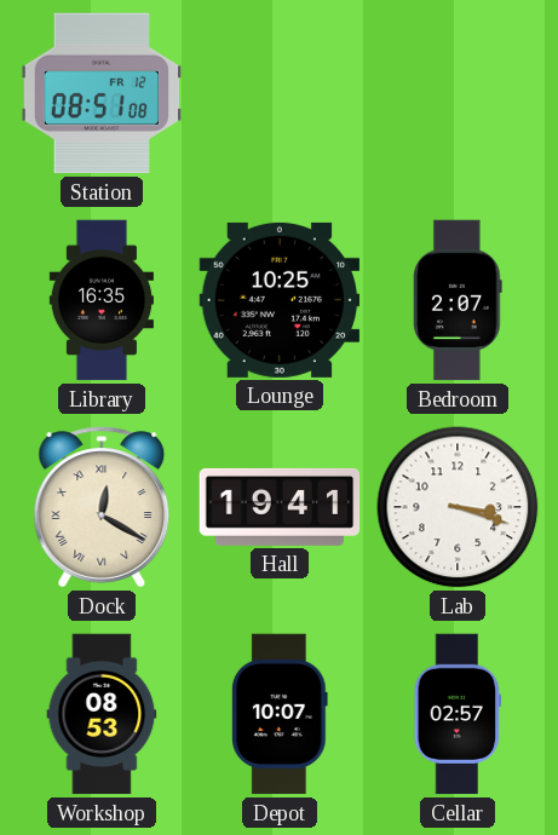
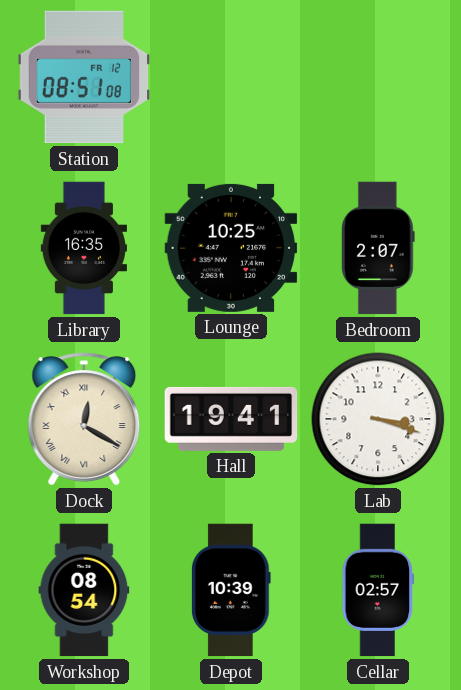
Workshop: 08:53 -> 08:54
Depot: 10:07 -> 10:39
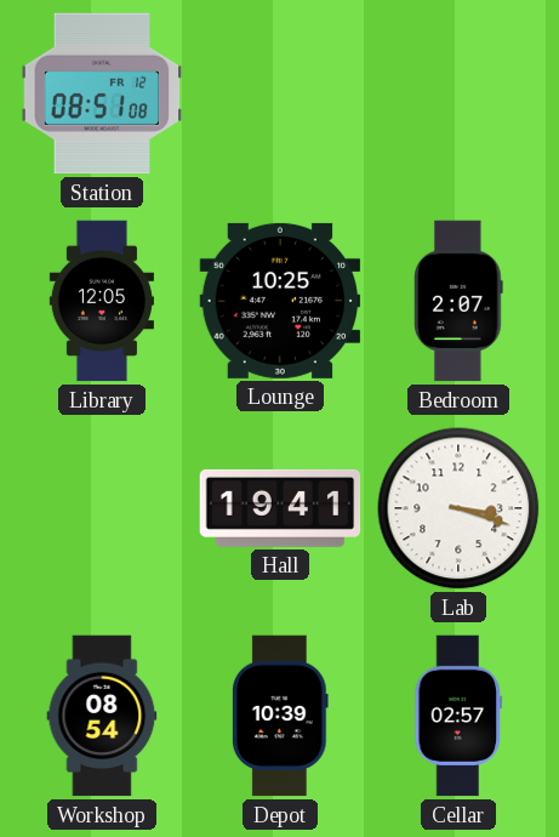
Library: 16:35 -> 12:05
Dock: 12:20 -> none
